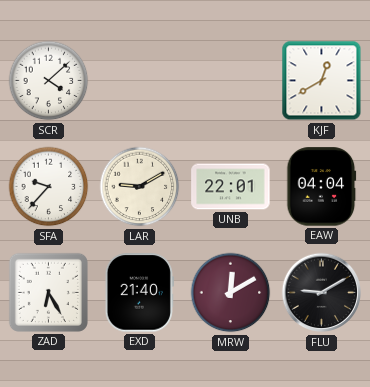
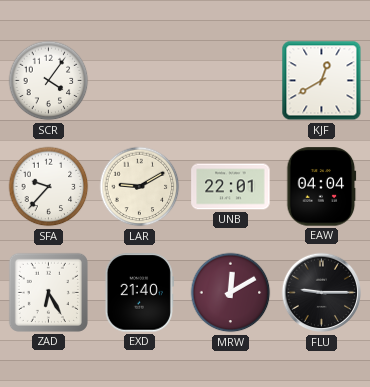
SCR: 4:08 -> 4:06
FLU: 9:10 -> 9:15
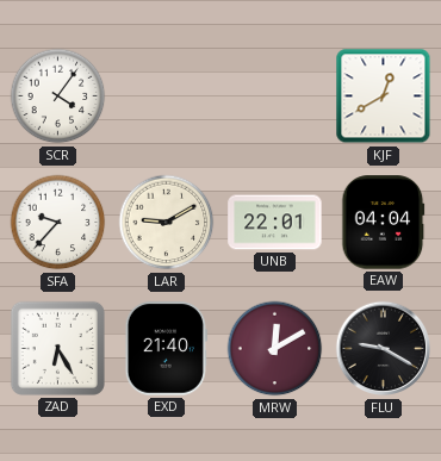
FLU: 9:15 -> 9:20
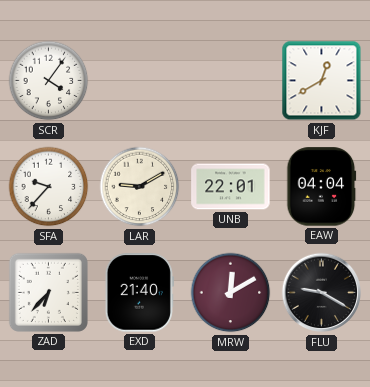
ZAD: 6:25 -> 6:37
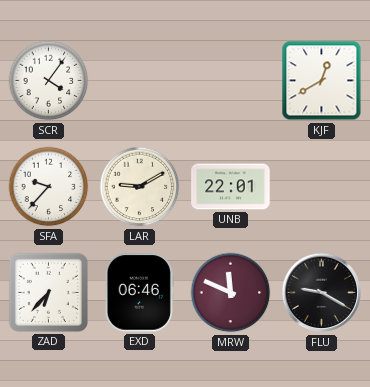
EAW: 04:04 -> none
EXD: 21:40 -> 06:46
MRW: 12:10 -> 11:49
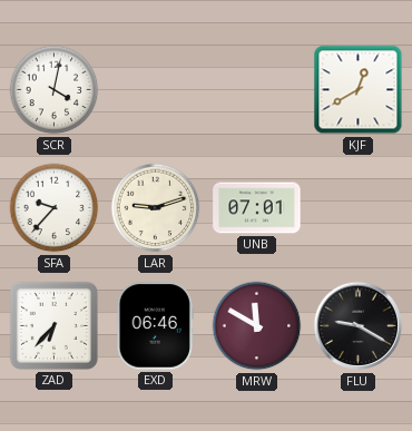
SCR: 4:06 -> 4:02
LAR: 9:10 -> 9:12
UNB: 22:01 -> 07:01
MRW: 11:49 -> 11:50
